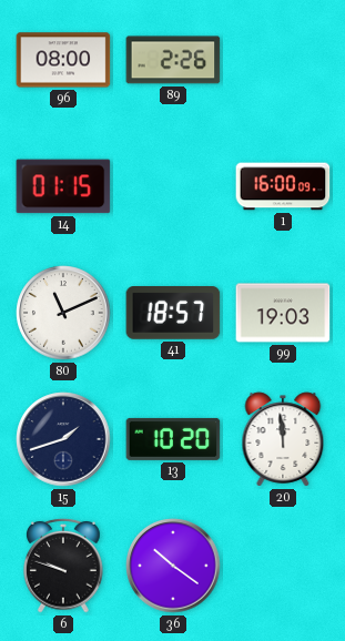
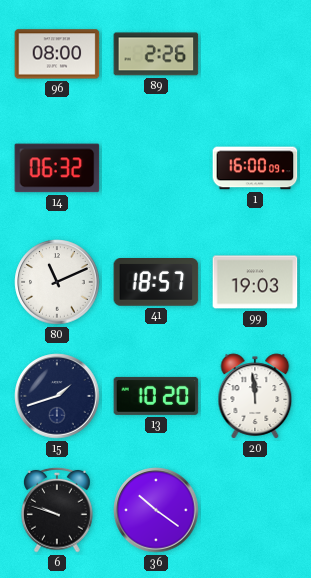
14: 01:15 -> 06:32
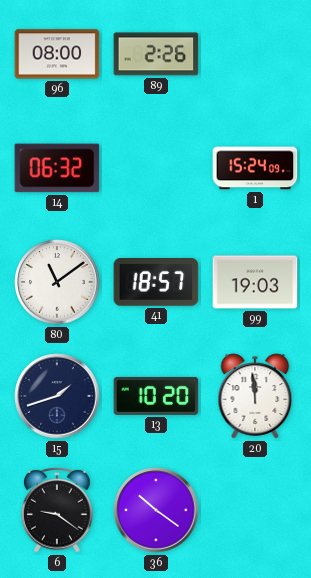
1: 16:00 -> 15:24
80: 11:11 -> 11:09
6: 9:48 -> 9:21
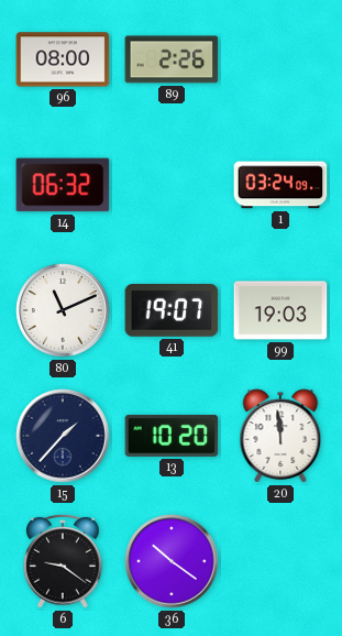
1: 15:24 -> 03:24
80: 11:09 -> 11:11
41: 18:57 -> 19:07
15: 1:42 -> 1:37
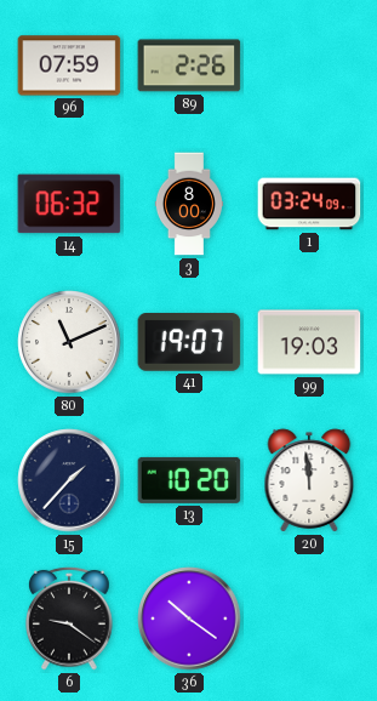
96: 08:00 -> 07:59
3: none -> 8:00
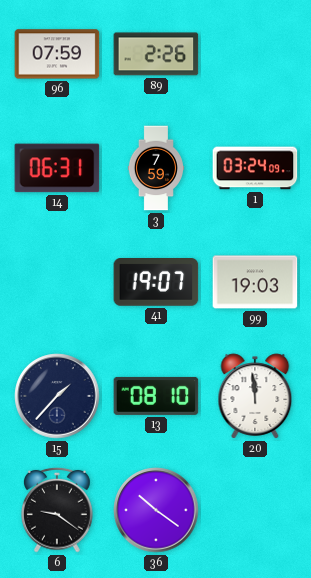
14: 06:32 -> 06:31
3: 8:00 -> 7:59
80: 11:11 -> none
13: 10:20 -> 08:10
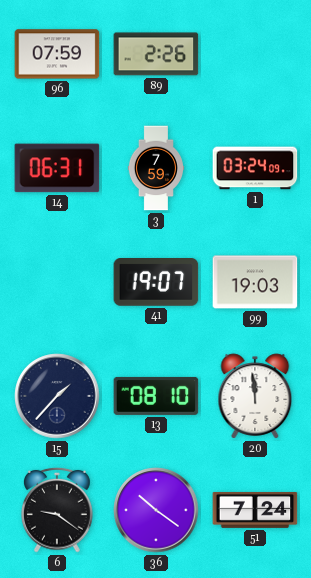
51: none -> 7:24
